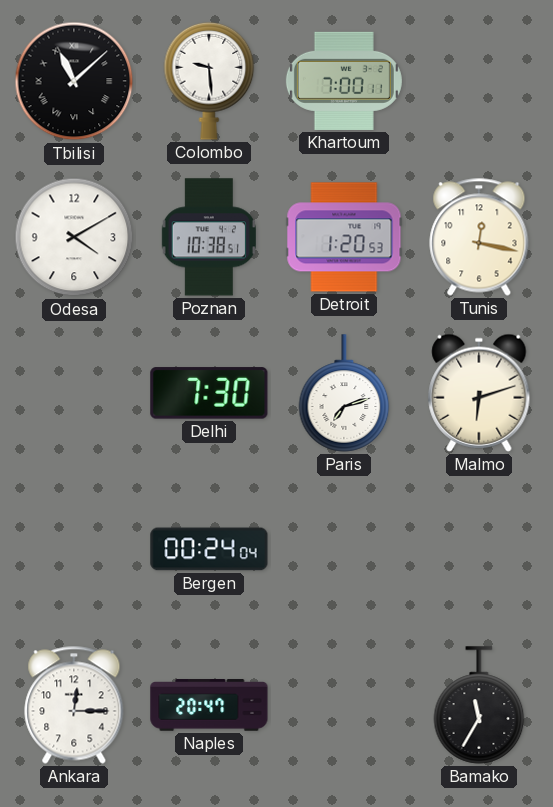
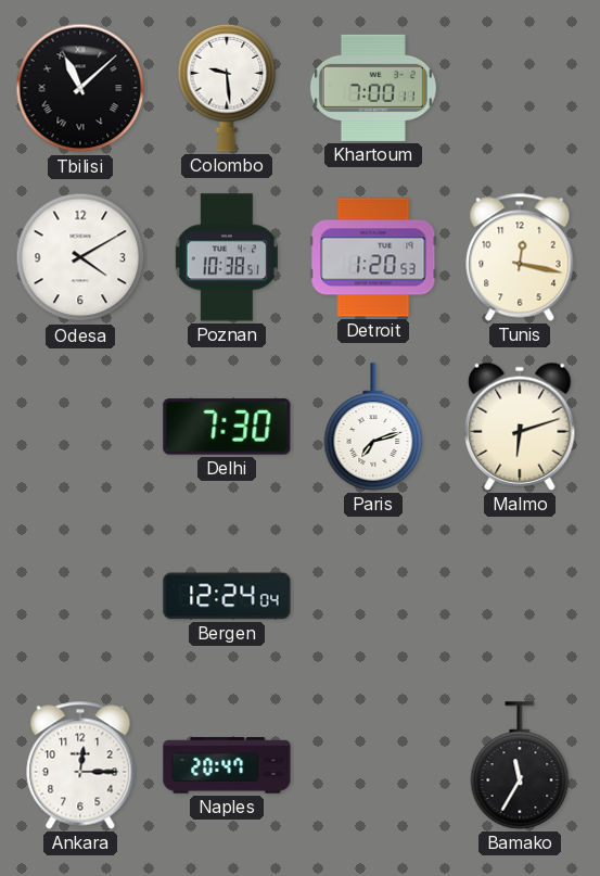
Bergen: 00:24 -> 12:24
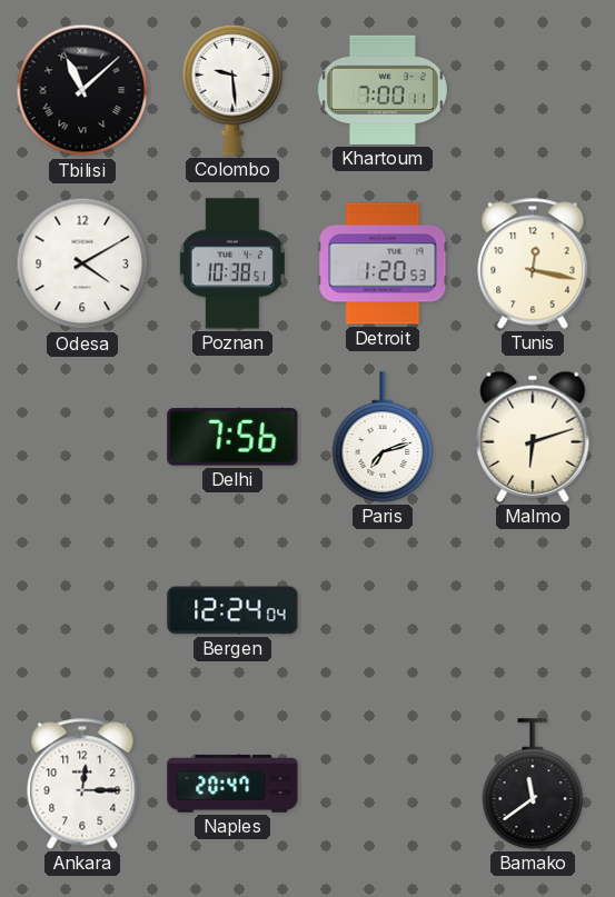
Delhi: 7:30 -> 7:56
Bamako: 11:35 -> 11:39
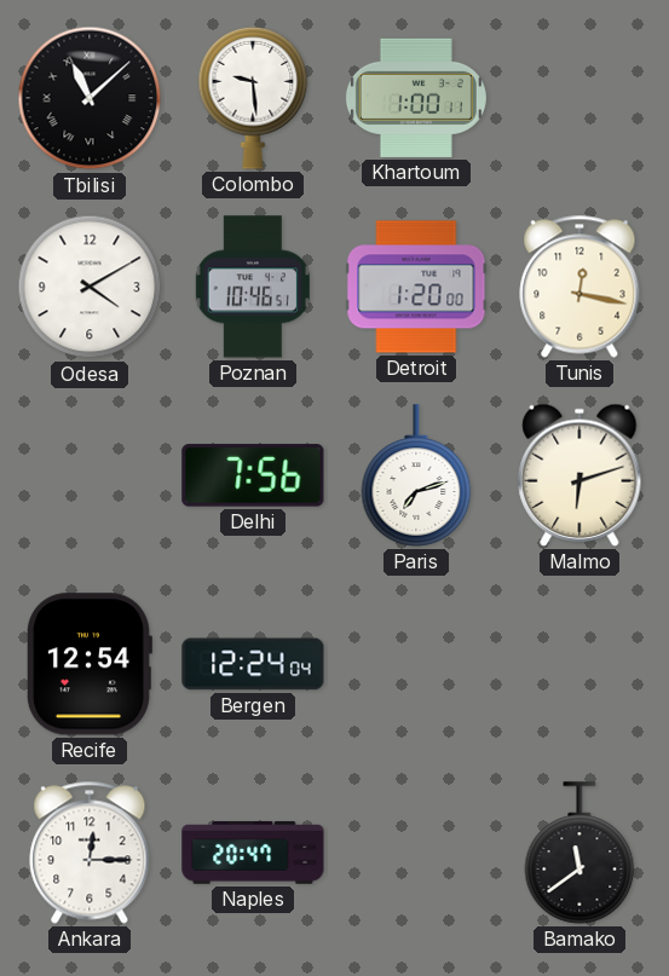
Khartoum: 7:00 -> 1:00
Poznan: 10:38 -> 10:46
Detroit: 1:20:53 -> 1:20:00
Recife: none -> 12:54
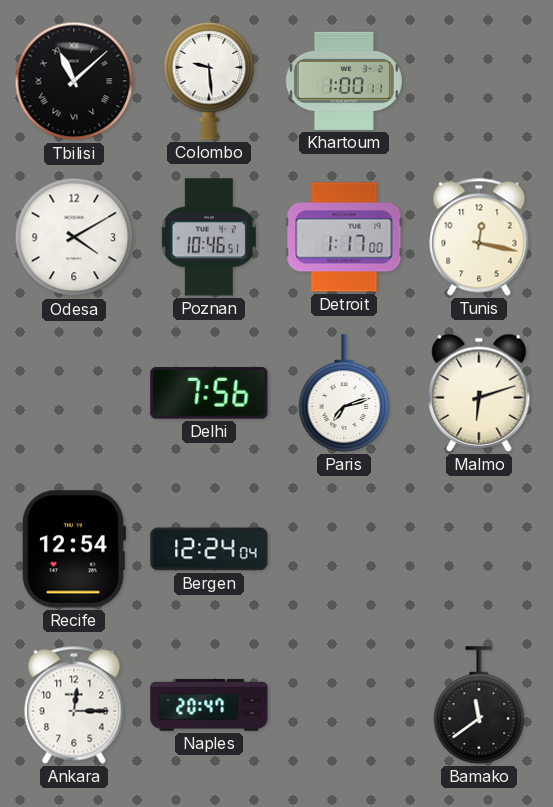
Detroit: 1:20 -> 1:17
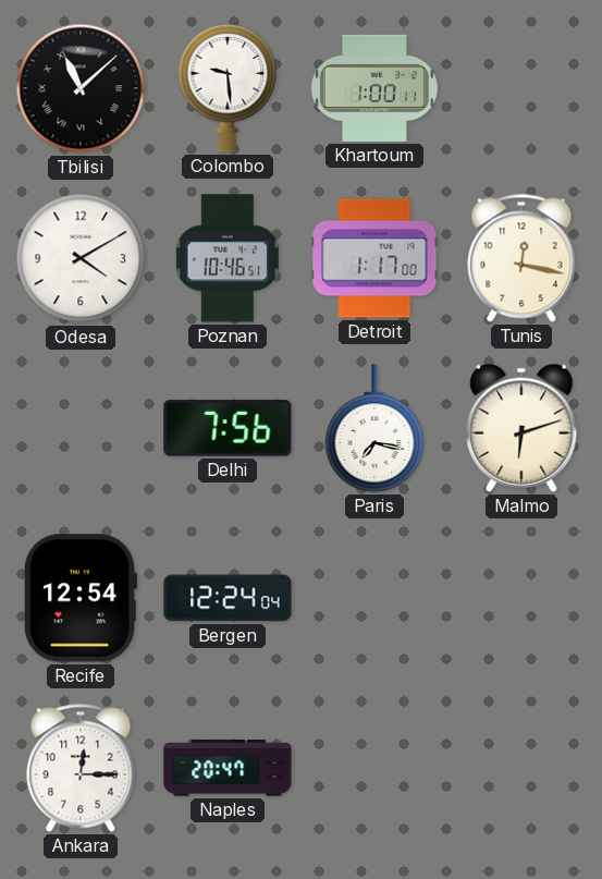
Paris: 7:12 -> 7:17
Bamako: 11:39 -> none
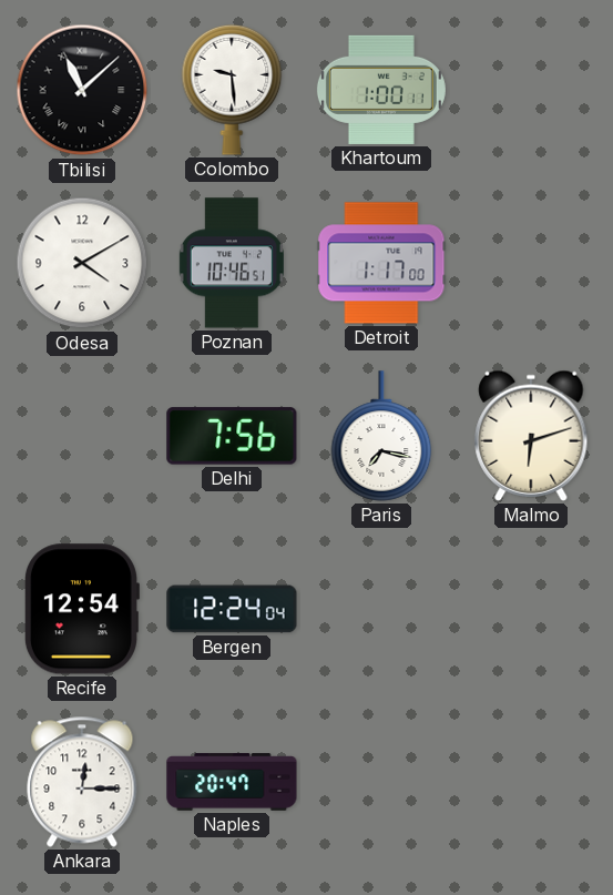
Tunis: 12:17 -> none
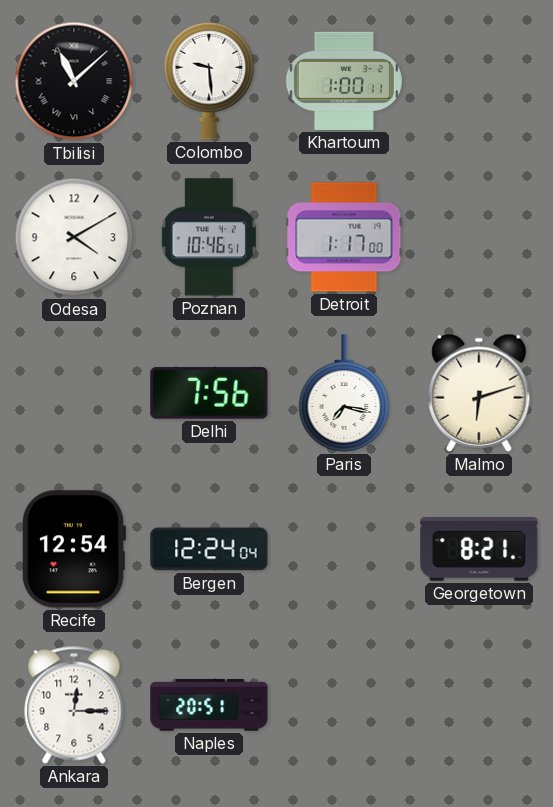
Georgetown: none -> 8:21
Naples: 20:47 -> 20:51
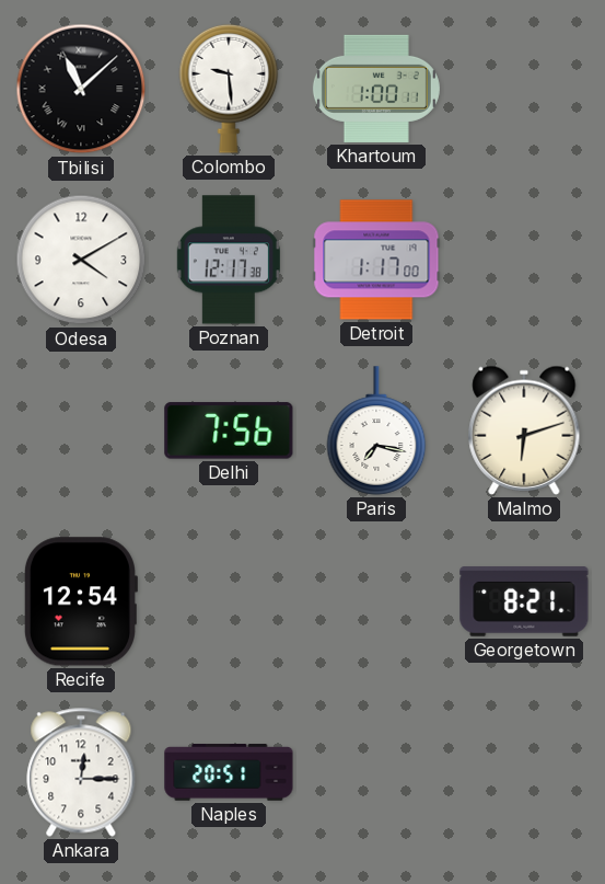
Poznan: 10:46 -> 12:17
Bergen: 12:24 -> none
